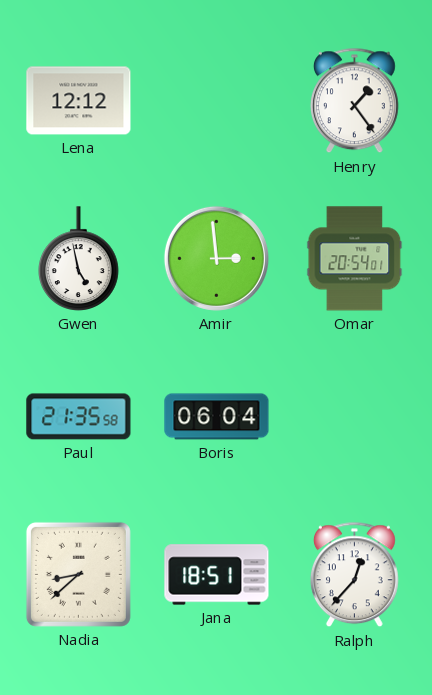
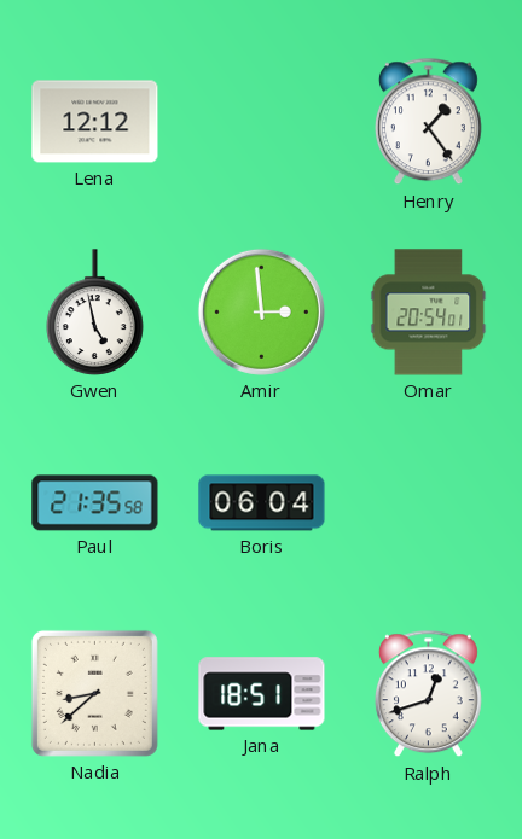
Ralph: 12:37 -> 12:42
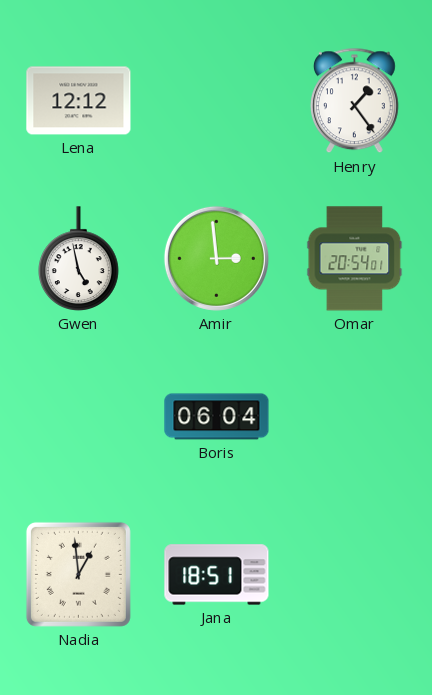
Paul: 21:35 -> none
Nadia: 8:38 -> 12:59
Ralph: 12:42 -> none
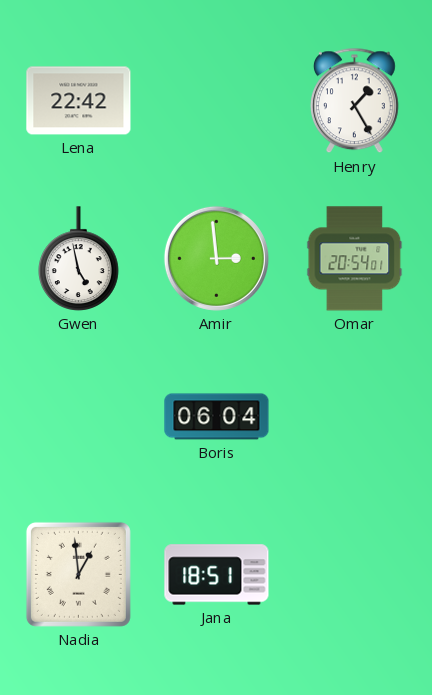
Lena: 12:12 -> 22:42
Henry: 1:24 -> 1:25
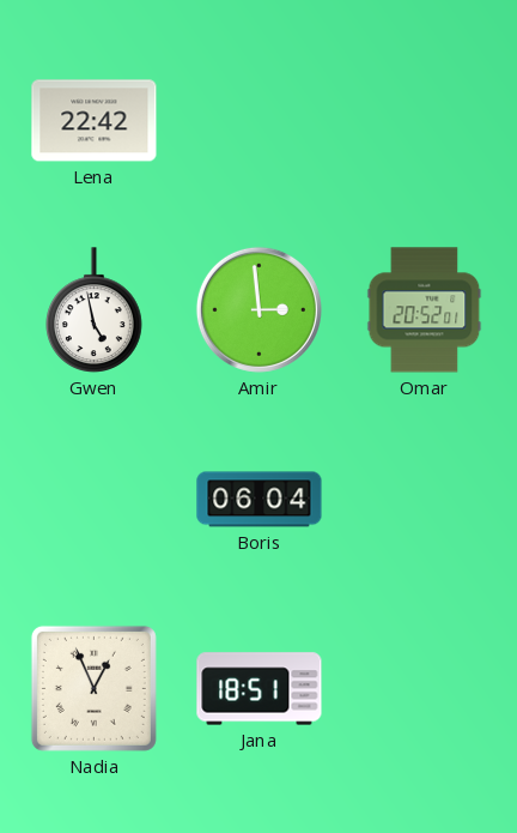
Henry: 1:25 -> none
Omar: 20:54 -> 20:52
Nadia: 12:59 -> 12:56
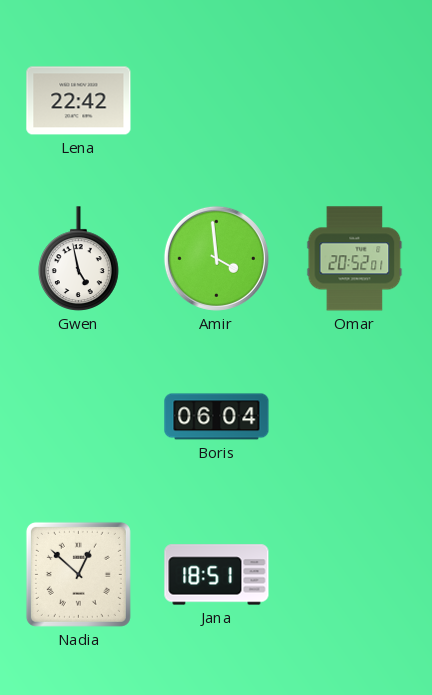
Amir: 2:59 -> 3:59
Nadia: 12:56 -> 12:52
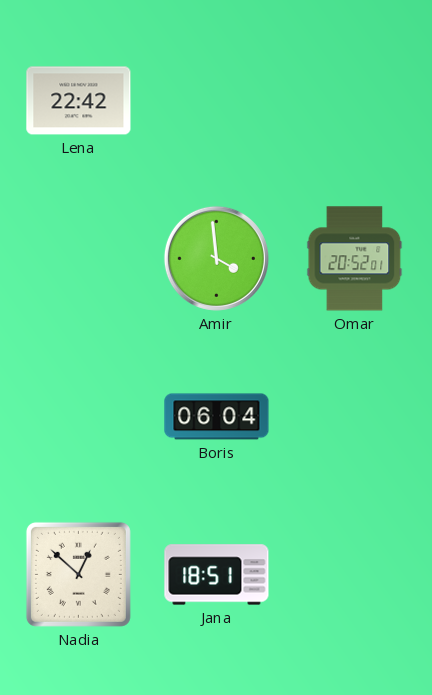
Gwen: 4:58 -> none
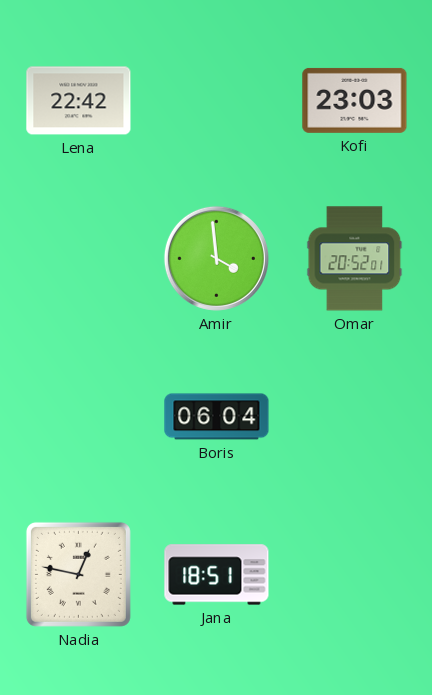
Kofi: none -> 23:03
Nadia: 12:52 -> 12:47
